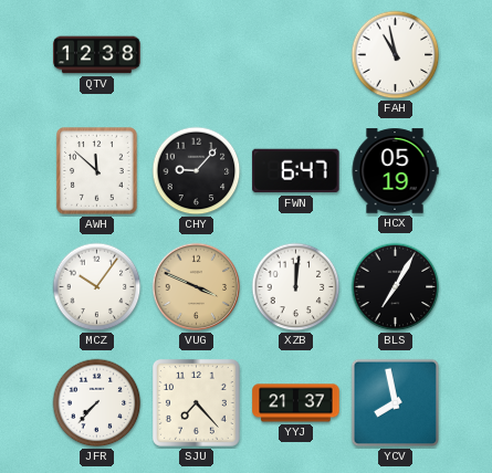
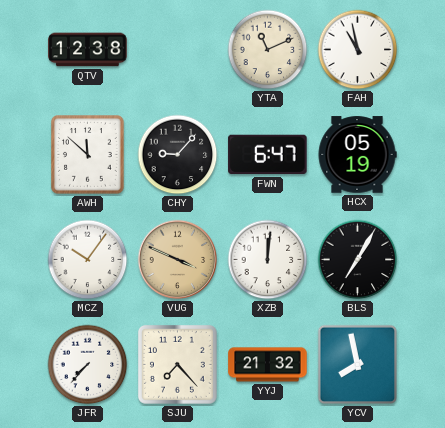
YTA: none -> 11:11
YYJ: 21:37 -> 21:32
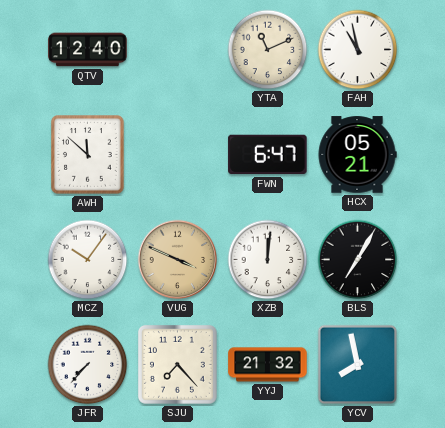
QTV: 12:38 -> 12:40
CHY: 9:07 -> none
HCX: 05:19 -> 05:21
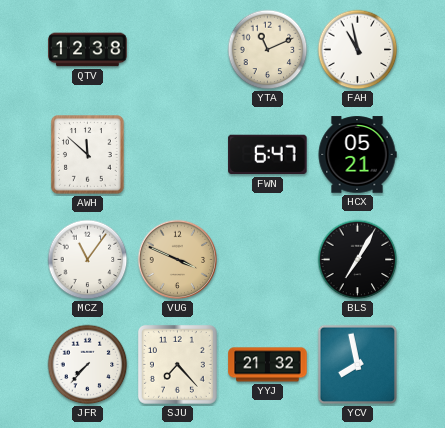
QTV: 12:40 -> 12:38
MCZ: 10:06 -> 11:06
XZB: 12:01 -> none
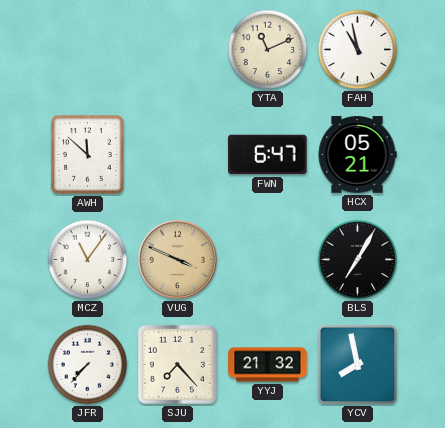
QTV: 12:38 -> none
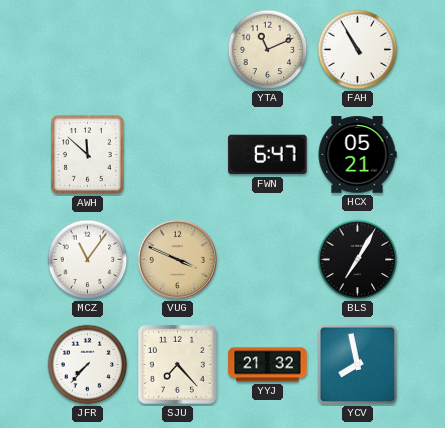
FAH: 10:58 -> 10:55
